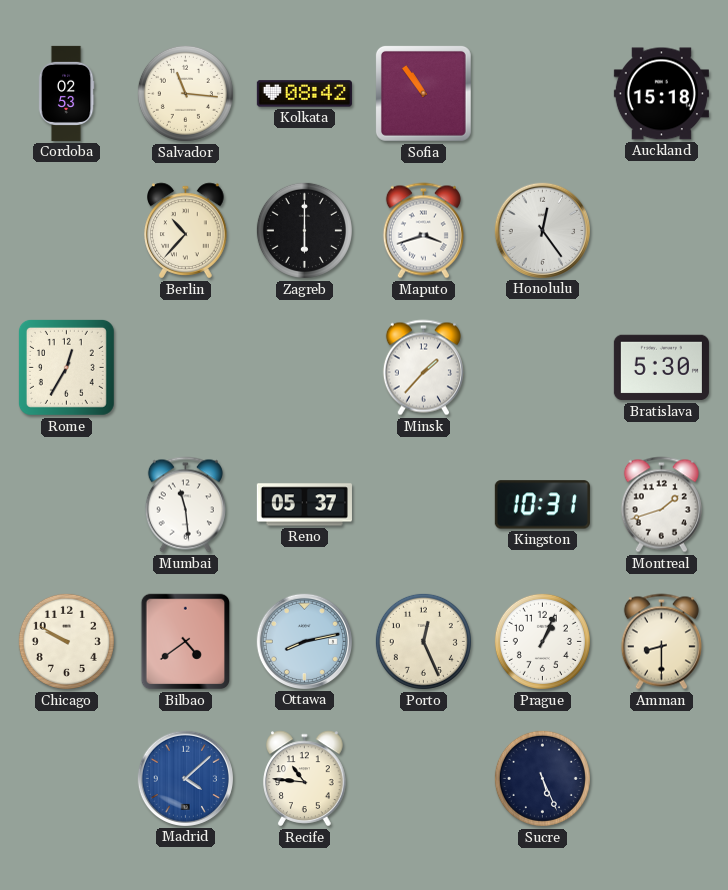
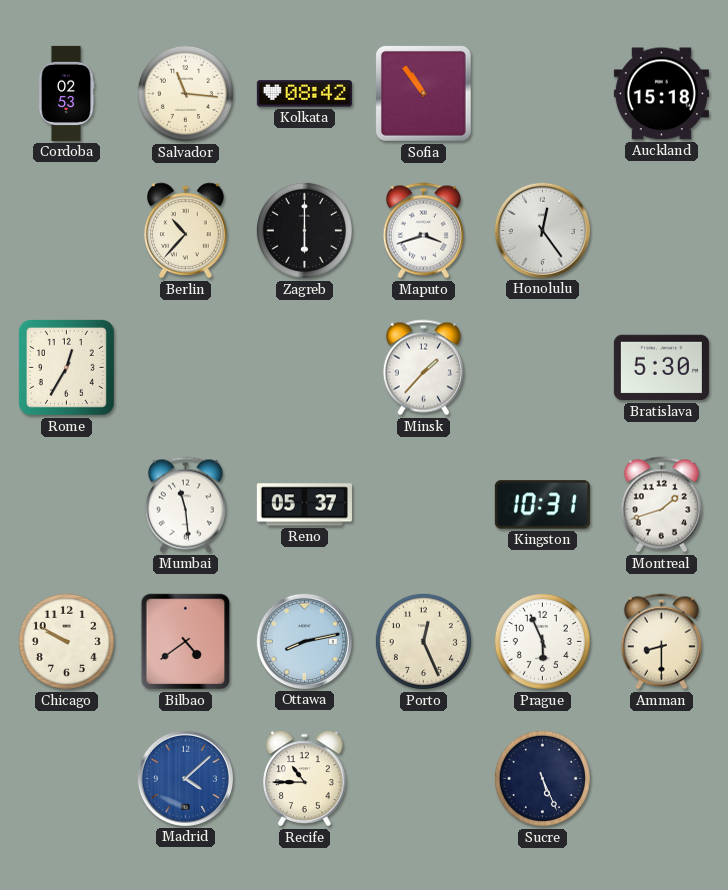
Prague: 1:04 -> 5:56
Recife: 10:46 -> 10:45
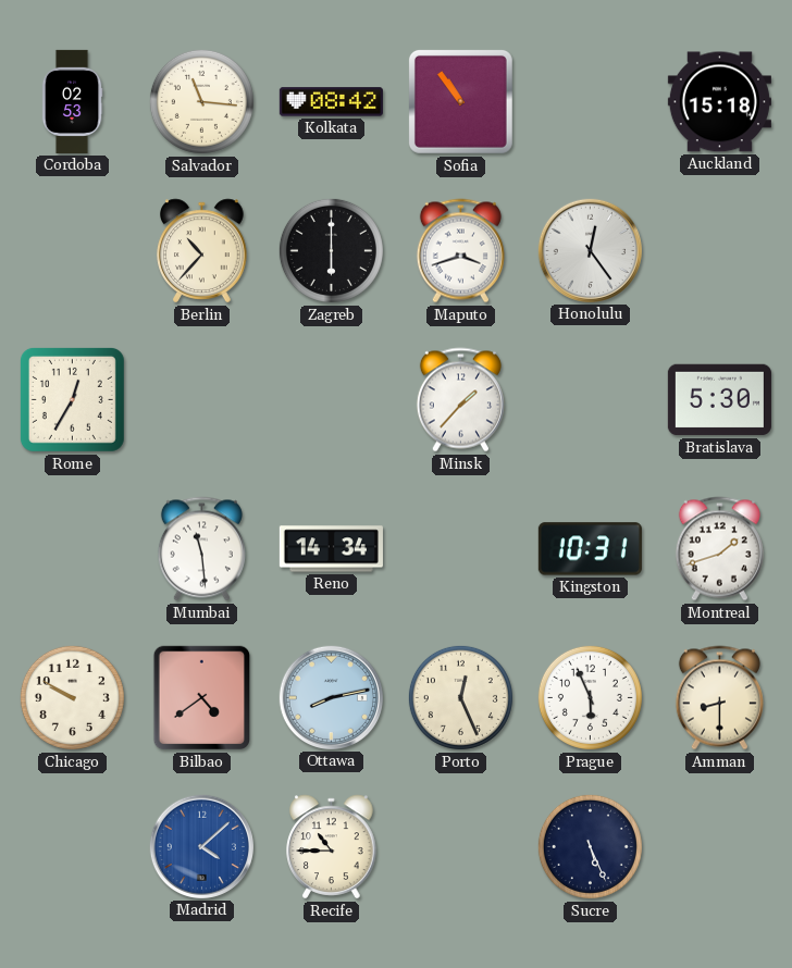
Reno: 05:37 -> 14:34
